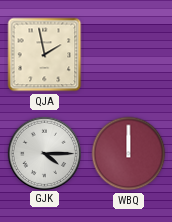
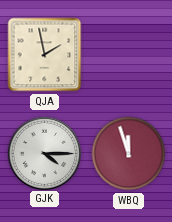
WBQ: 12:00 -> 11:57
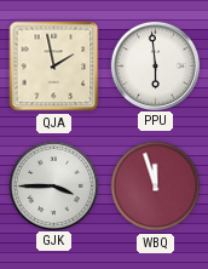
PPU: none -> 5:59
GJK: 4:15 -> 3:45
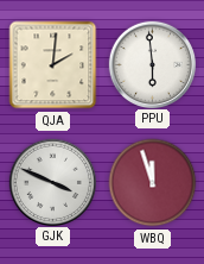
QJA: 1:58 -> 2:01
GJK: 3:45 -> 3:49
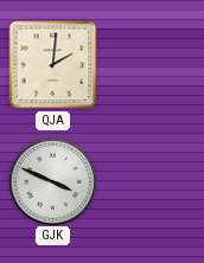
PPU: 5:59 -> none
WBQ: 11:57 -> none
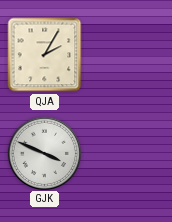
QJA: 2:01 -> 2:05
